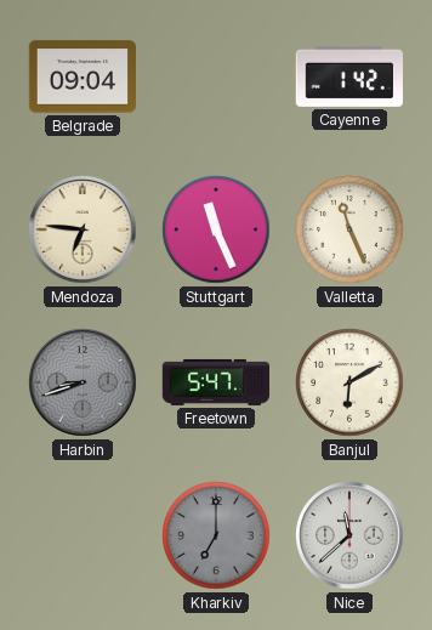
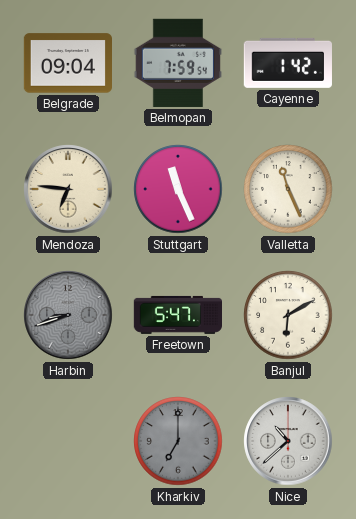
Belmopan: none -> 7:59
Nice: 11:38 -> 10:38
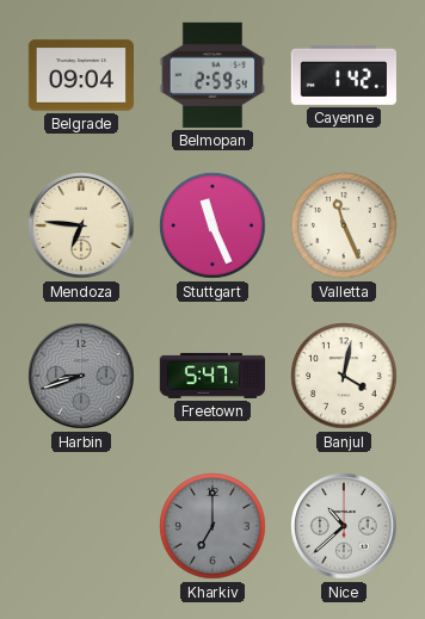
Belmopan: 7:59 -> 2:59
Banjul: 6:10 -> 4:02
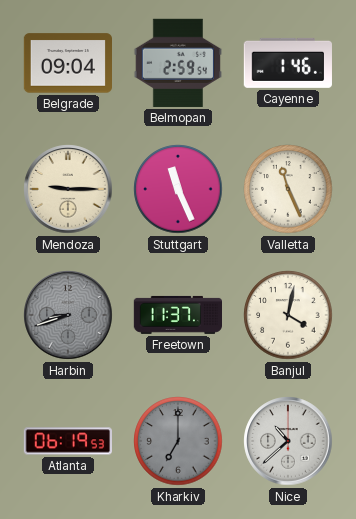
Cayenne: 1:42 -> 1:46
Mendoza: 6:46 -> 9:15
Freetown: 5:47 -> 11:37
Atlanta: none -> 06:19
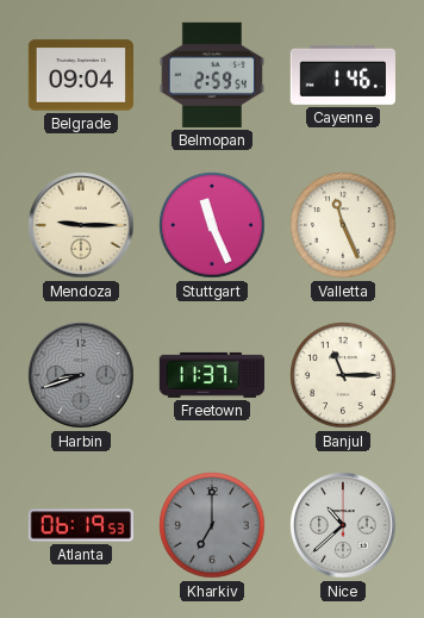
Banjul: 4:02 -> 11:15
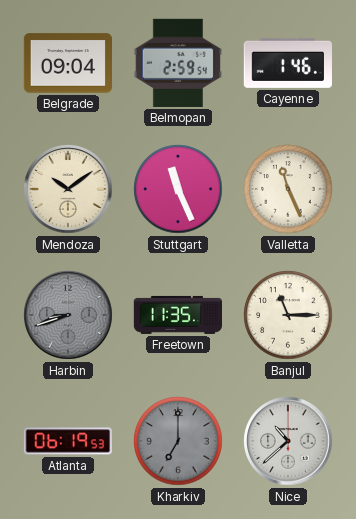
Mendoza: 9:15 -> 10:09
Freetown: 11:37 -> 11:35
